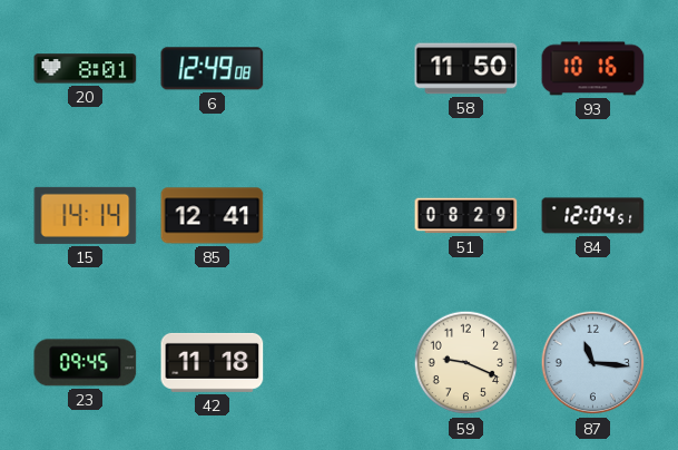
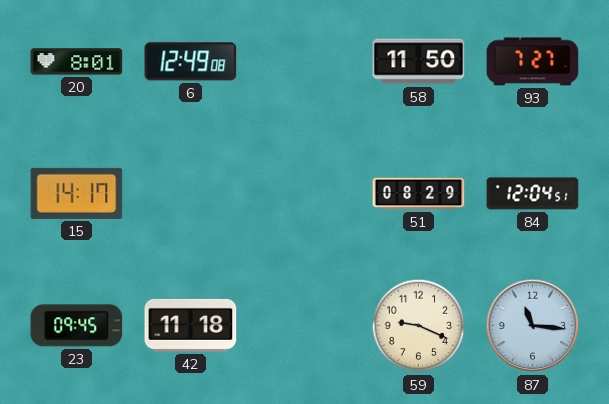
93: 10:16 -> 7:27
15: 14:14 -> 14:17
85: 12:41 -> none
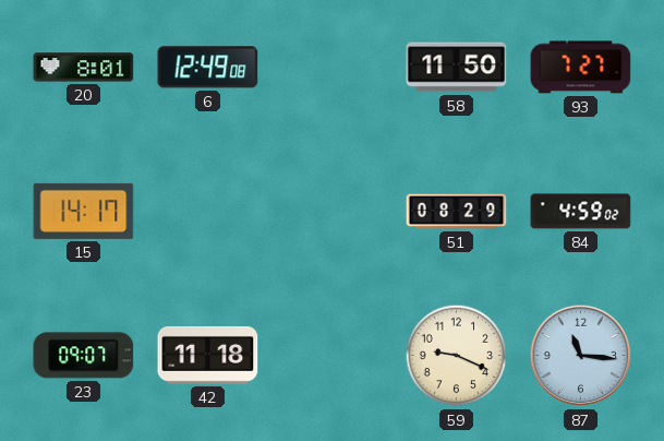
84: 12:04 -> 4:59
23: 09:45 -> 09:07
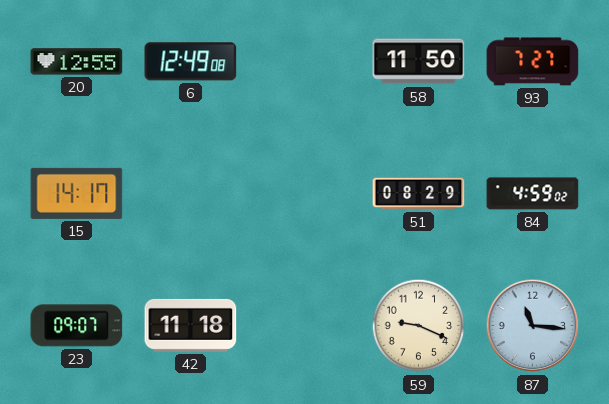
20: 8:01 -> 12:55
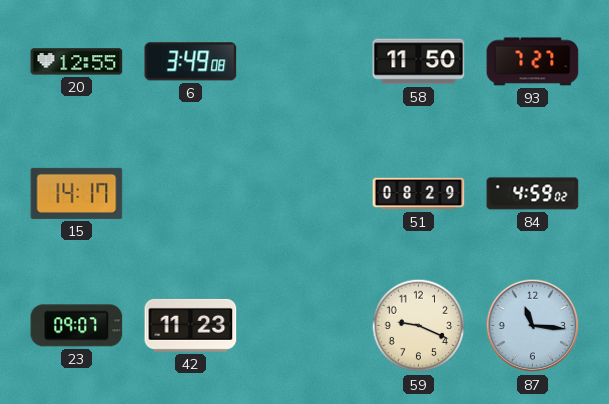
6: 12:49 -> 3:49
42: 11:18 -> 11:23
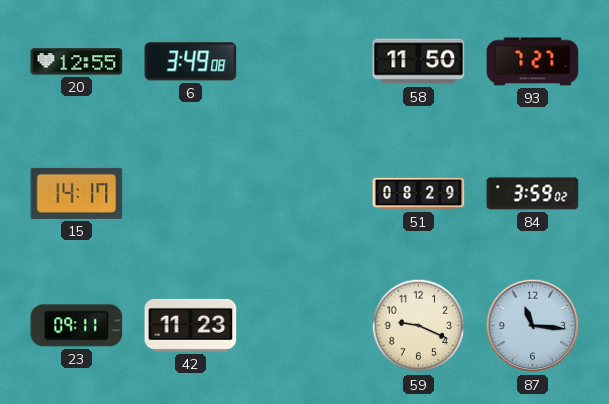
84: 4:59 -> 3:59
23: 09:07 -> 09:11
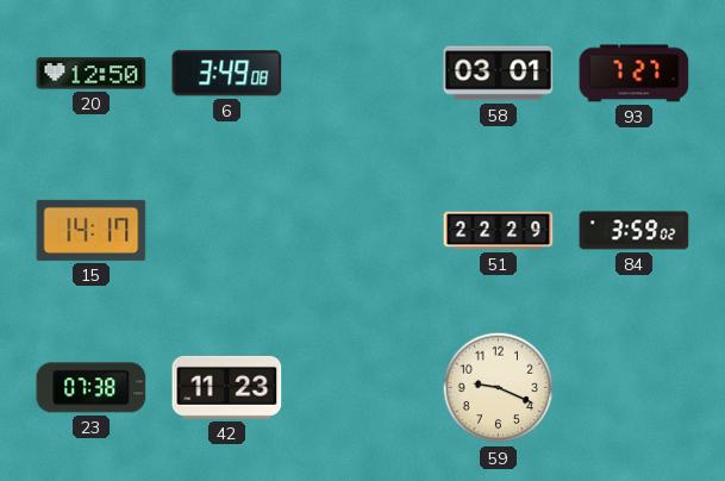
20: 12:55 -> 12:50
58: 11:50 -> 03:01
51: 08:29 -> 22:29
23: 09:11 -> 07:38
87: 11:16 -> none
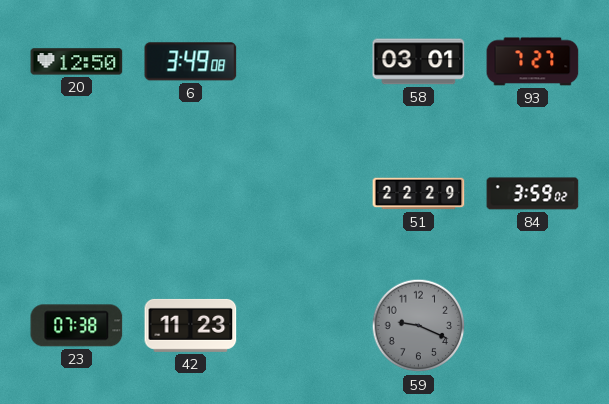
15: 14:17 -> none
59 dial: cream -> grey
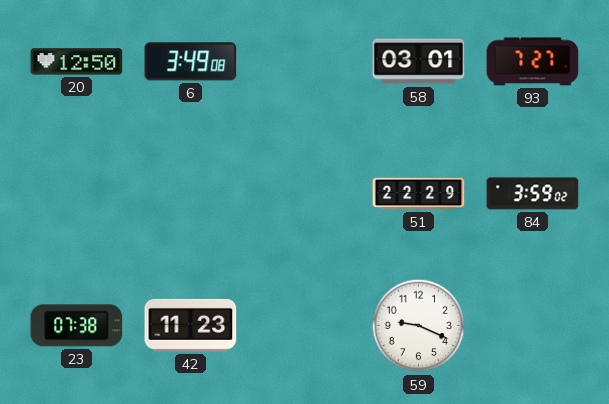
59 dial: grey -> white
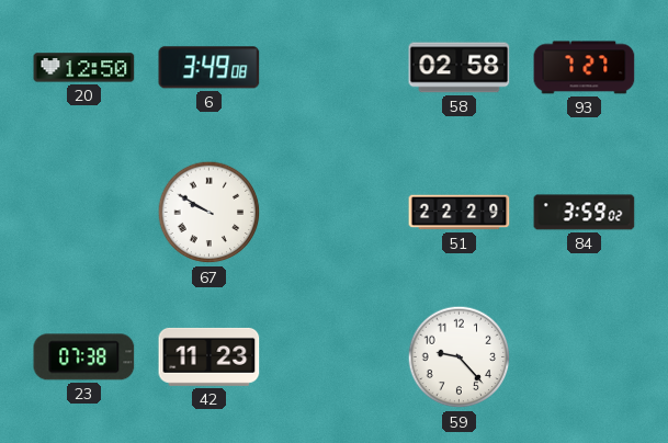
58: 03:01 -> 02:58
67: none -> 9:50
59: 9:19 -> 9:23
